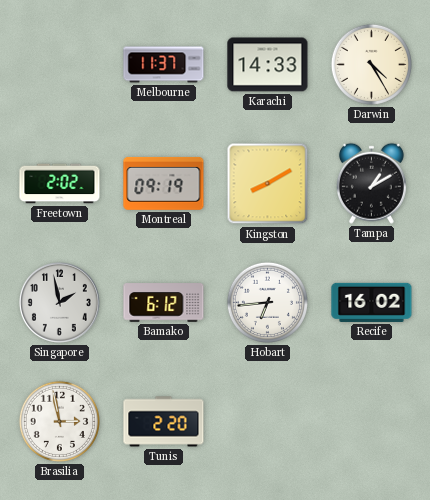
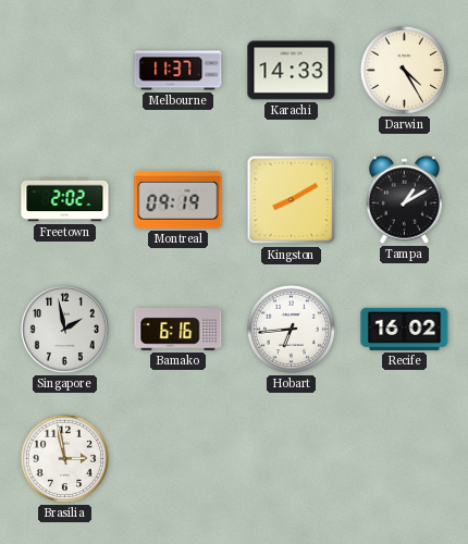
Bamako: 6:12 -> 6:16
Tunis: 2:20 -> none
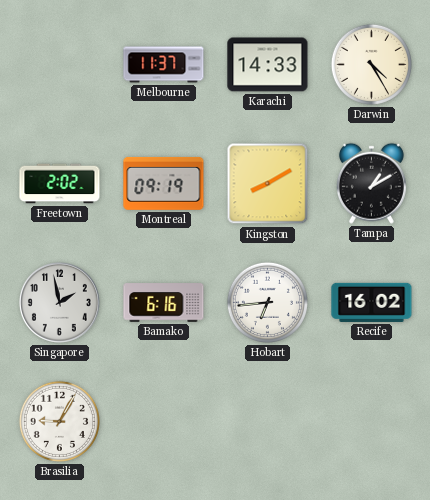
Brasilia: 2:58 -> 9:05
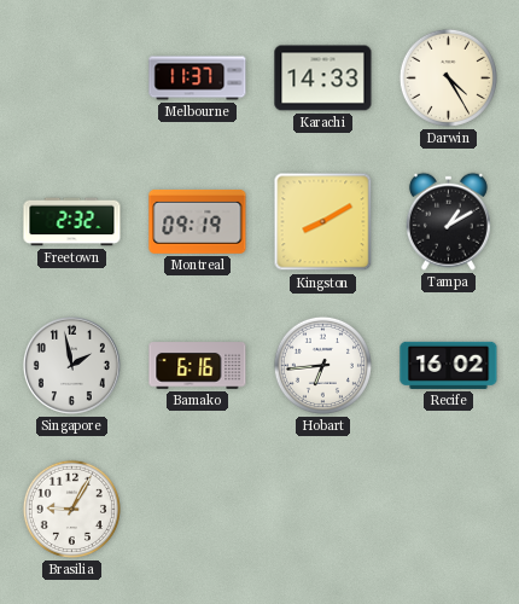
Freetown: 2:02 -> 2:32
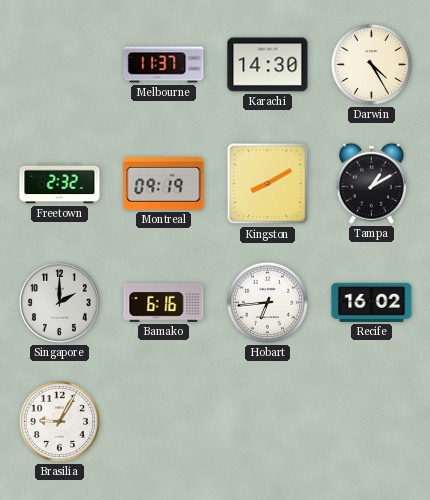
Karachi: 14:33 -> 14:30
Singapore: 1:58 -> 2:00
